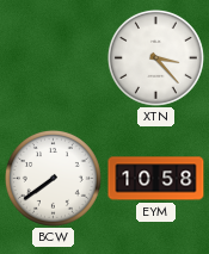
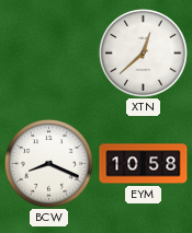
XTN: 3:23 -> 12:38
BCW: 7:39 -> 8:19
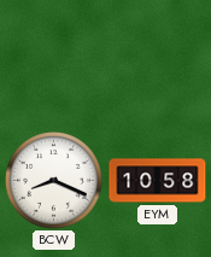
XTN: 12:38 -> none
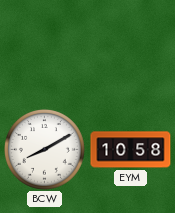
BCW: 8:19 -> 8:10
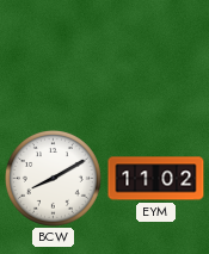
EYM: 10:58 -> 11:02
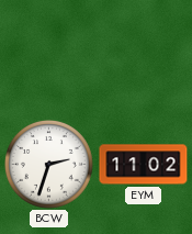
BCW: 8:10 -> 2:33
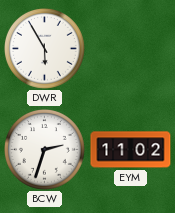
DWR: none -> 5:55
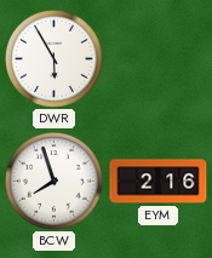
BCW: 2:33 -> 7:57
EYM: 11:02 -> 2:16
